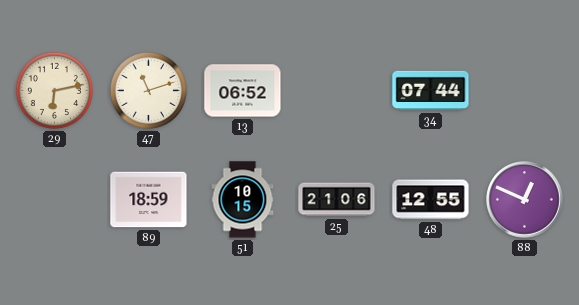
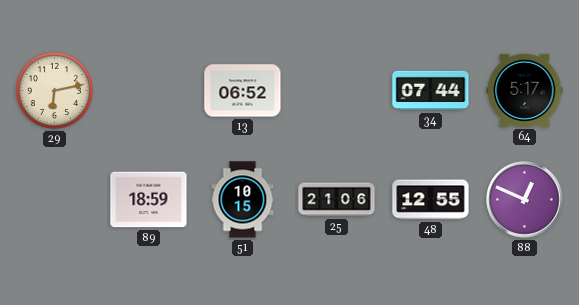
47: 11:12 -> none
64: none -> 5:17
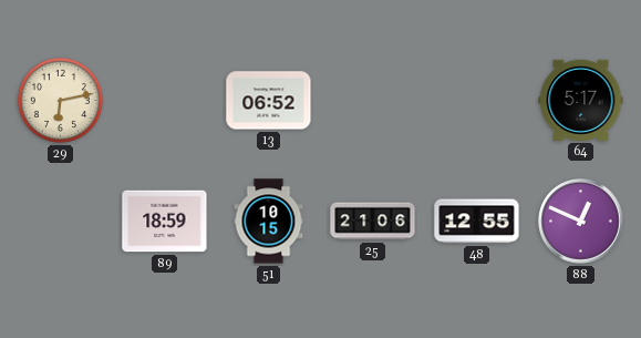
34: 07:44 -> none
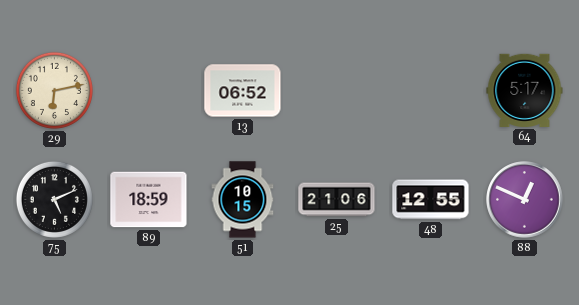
75: none -> 5:11
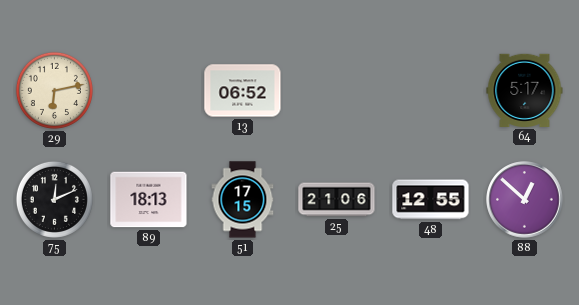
75: 5:11 -> 12:11
89: 18:59 -> 18:13
51: 10:15 -> 17:15
88: 12:49 -> 12:52
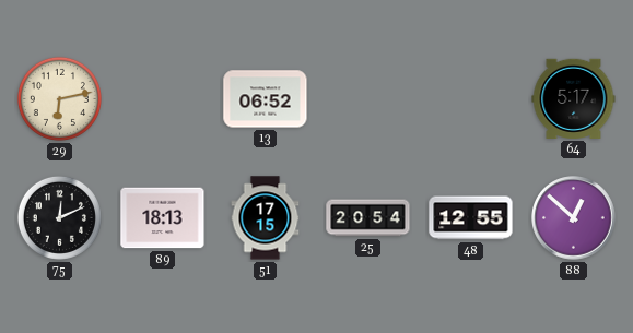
25: 21:06 -> 20:54
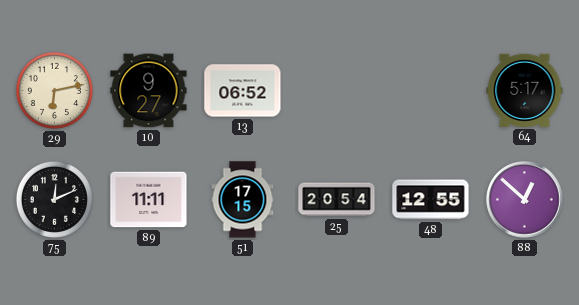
10: none -> 9:27
89: 18:13 -> 11:11
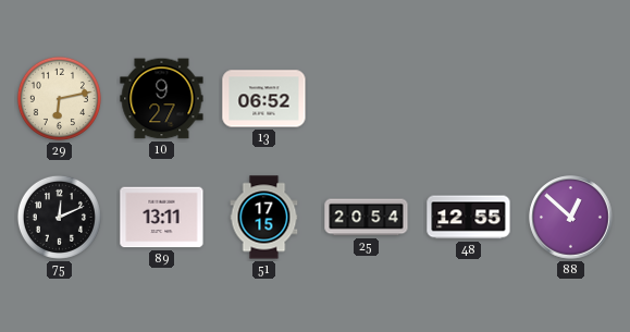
64: 5:17 -> none
89: 11:11 -> 13:11
